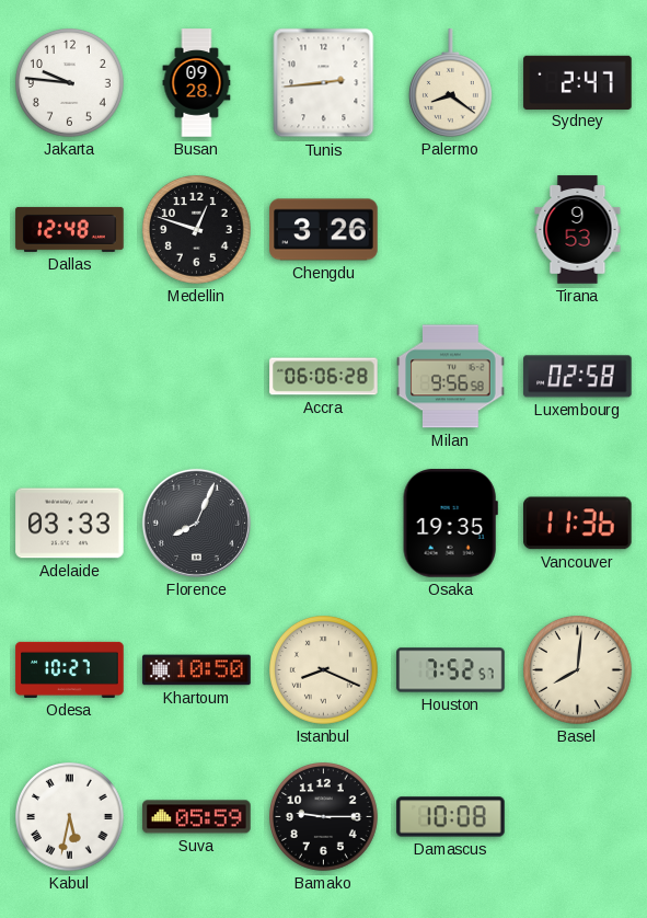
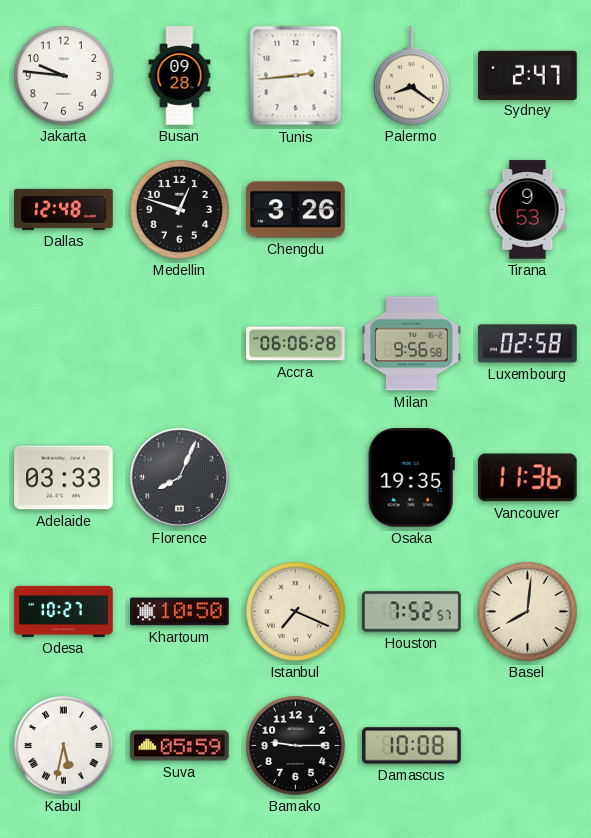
Istanbul: 8:19 -> 7:19
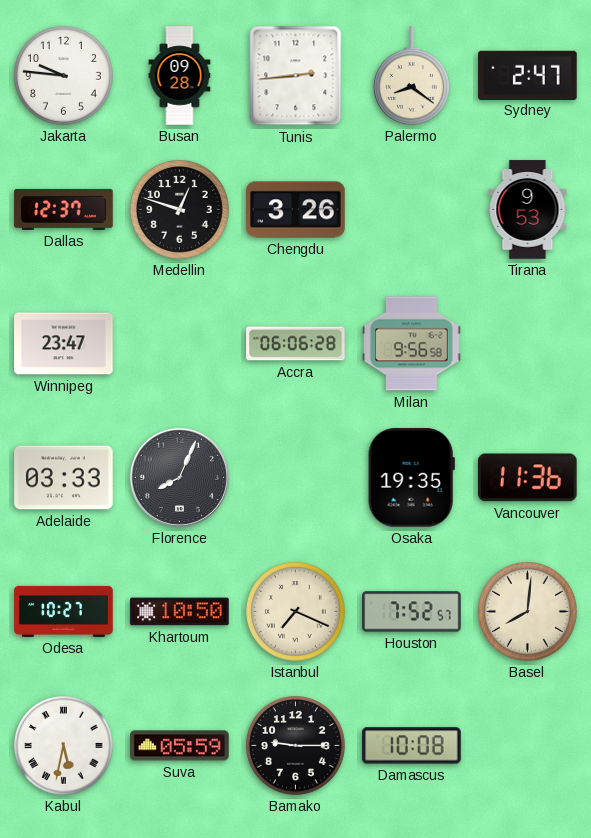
Dallas: 12:48 -> 12:37
Winnipeg: none -> 23:47
Luxembourg: 02:58 -> none
